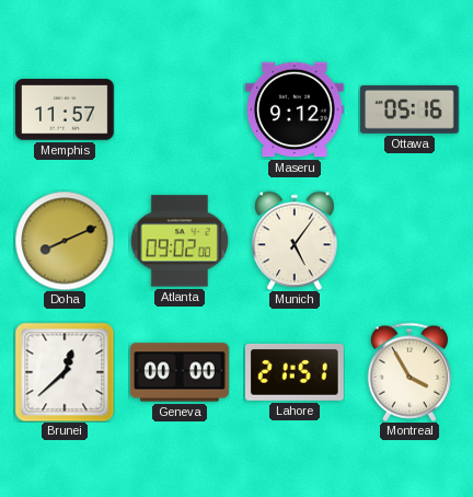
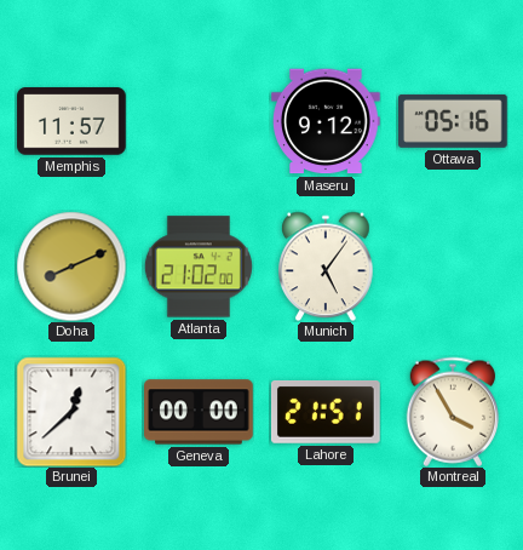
Atlanta: 09:02 -> 21:02
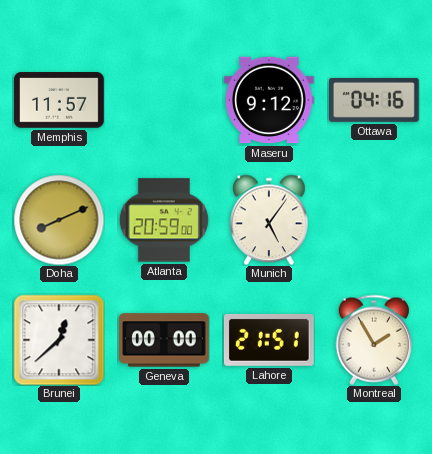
Ottawa: 05:16 -> 04:16
Atlanta: 21:02 -> 20:59
Montreal: 3:55 -> 1:55
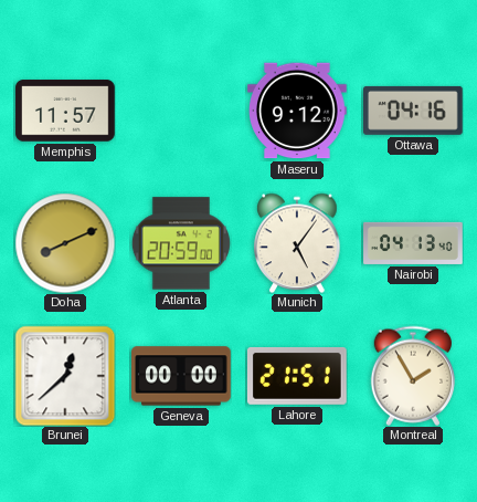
Nairobi: none -> 04:13
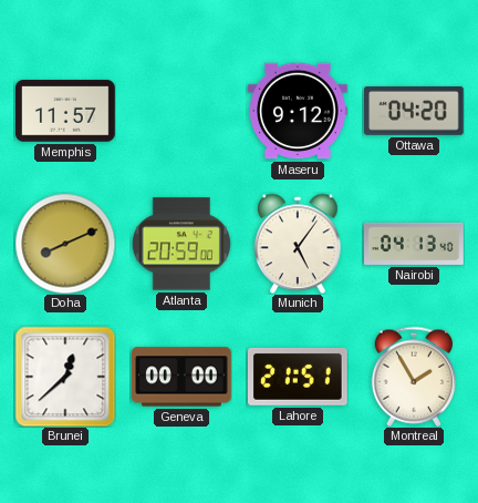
Ottawa: 04:16 -> 04:20
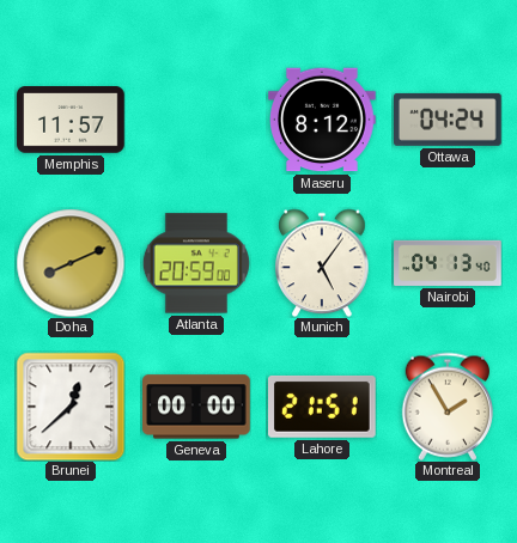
Maseru: 9:12 -> 8:12
Ottawa: 04:20 -> 04:24
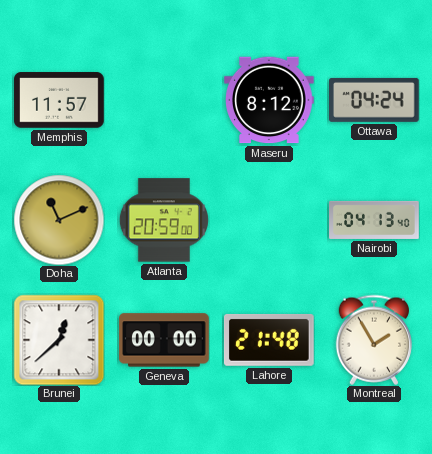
Doha: 8:11 -> 11:11
Munich: 5:06 -> none
Lahore: 21:51 -> 21:48
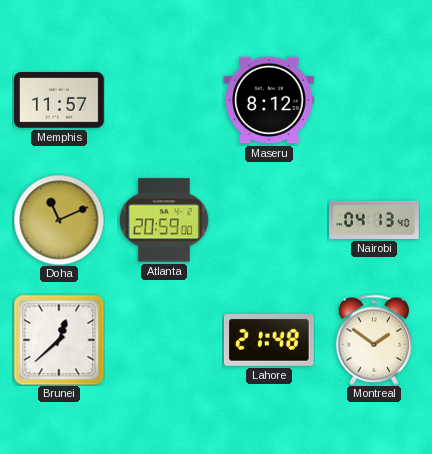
Ottawa: 04:24 -> none
Geneva: 00:00 -> none
Montreal: 1:55 -> 1:51
